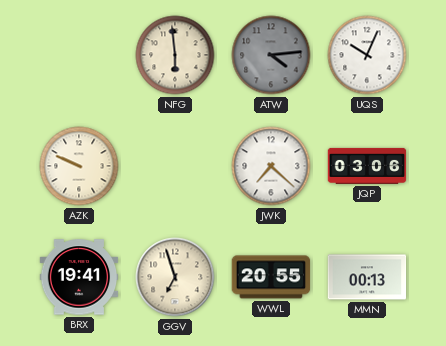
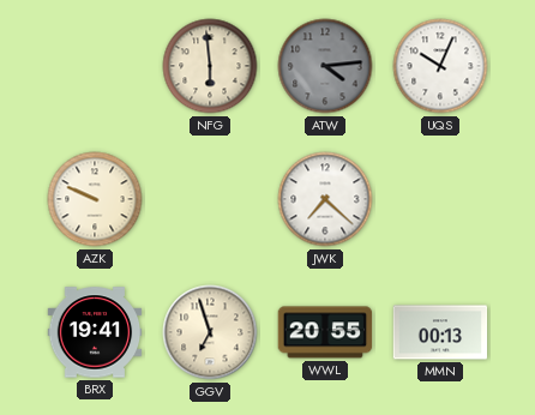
JQP: 03:06 -> none
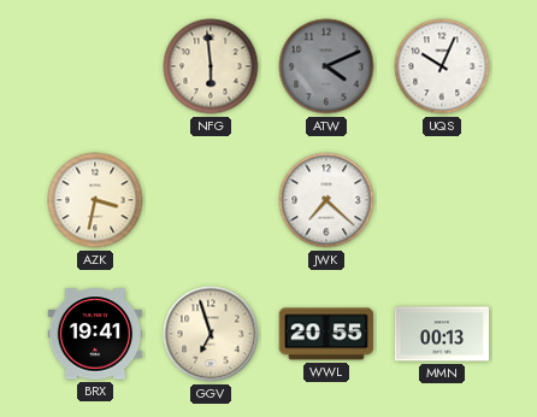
ATW: 4:14 -> 4:11
AZK: 9:49 -> 3:32
